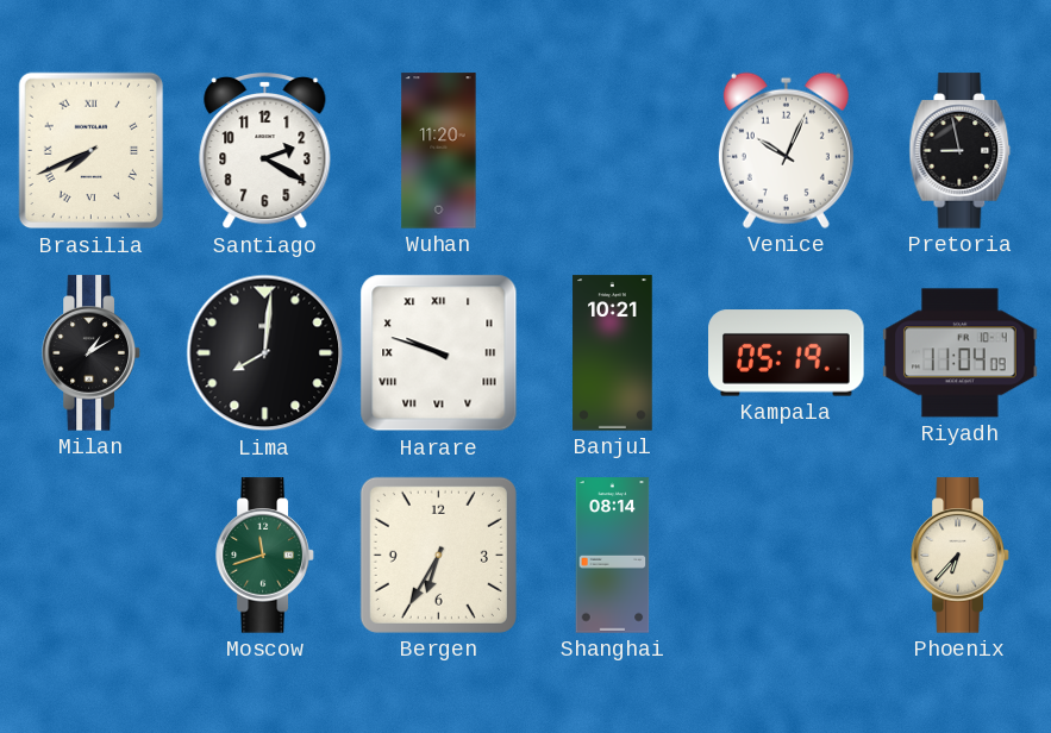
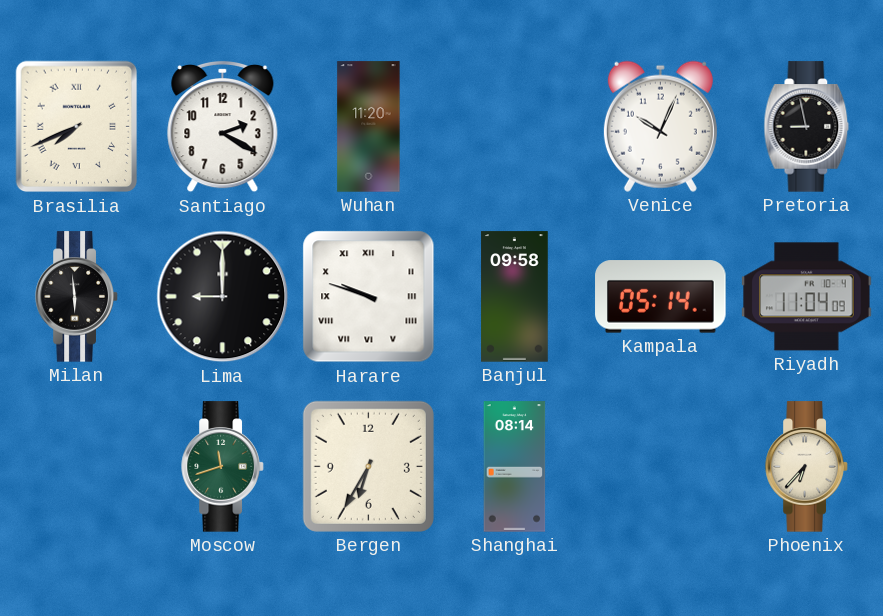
Milan: 1:10 -> 5:59
Lima: 8:01 -> 9:00
Banjul: 10:21 -> 09:58
Kampala: 05:19 -> 05:14
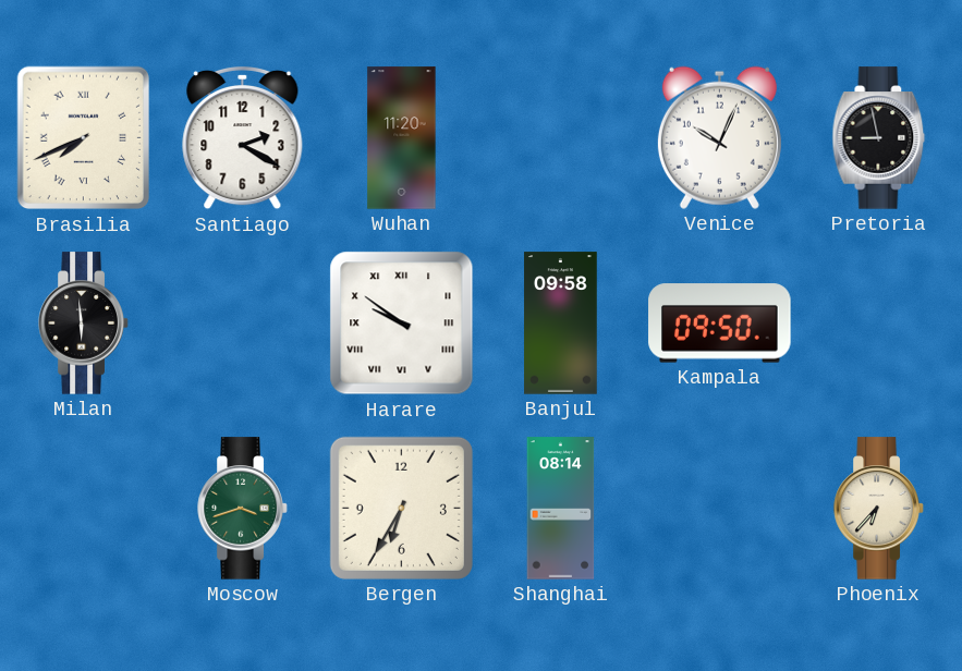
Lima: 9:00 -> none
Harare: 9:48 -> 9:51
Kampala: 05:14 -> 09:50
Riyadh: 11:04 -> none
Moscow: 11:42 -> 3:42
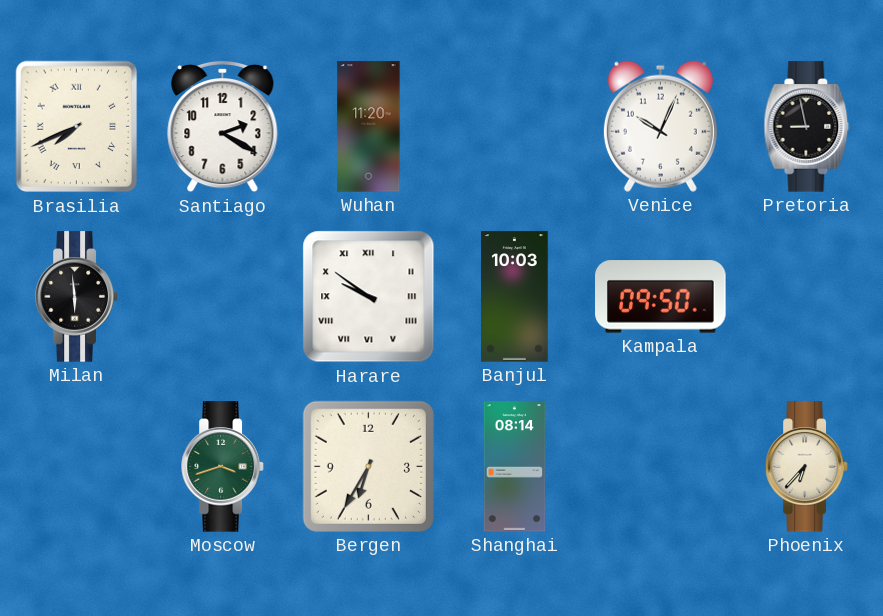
Banjul: 09:58 -> 10:03
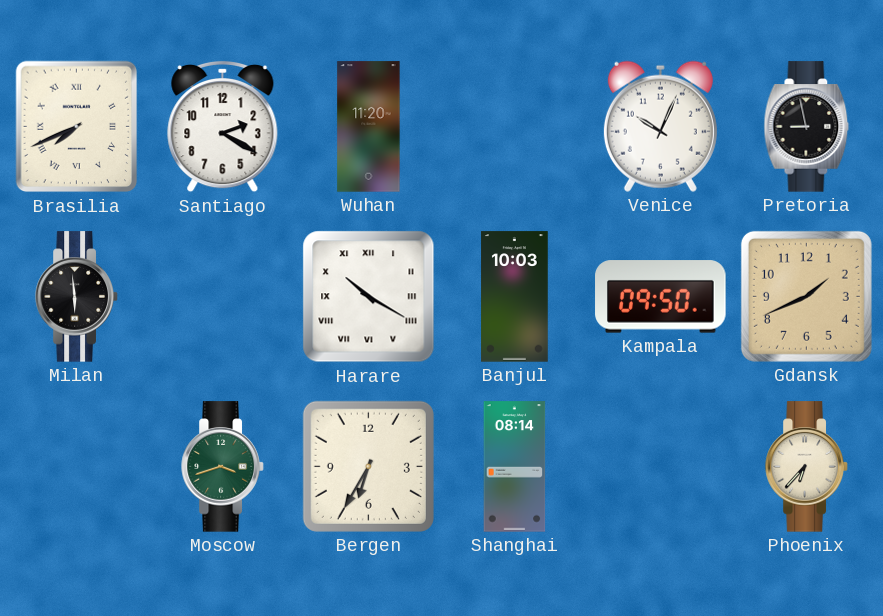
Harare: 9:51 -> 10:20
Gdansk: none -> 1:41
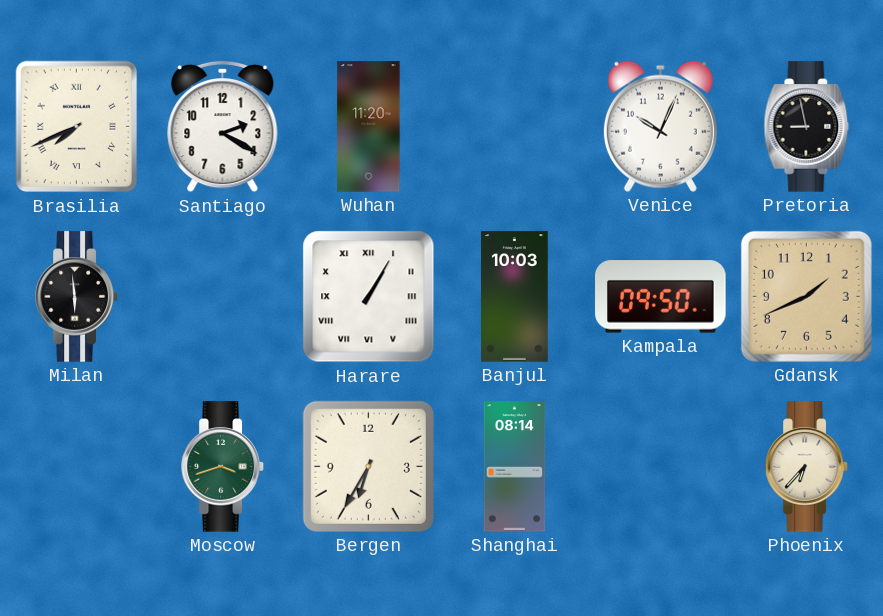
Harare: 10:20 -> 1:05
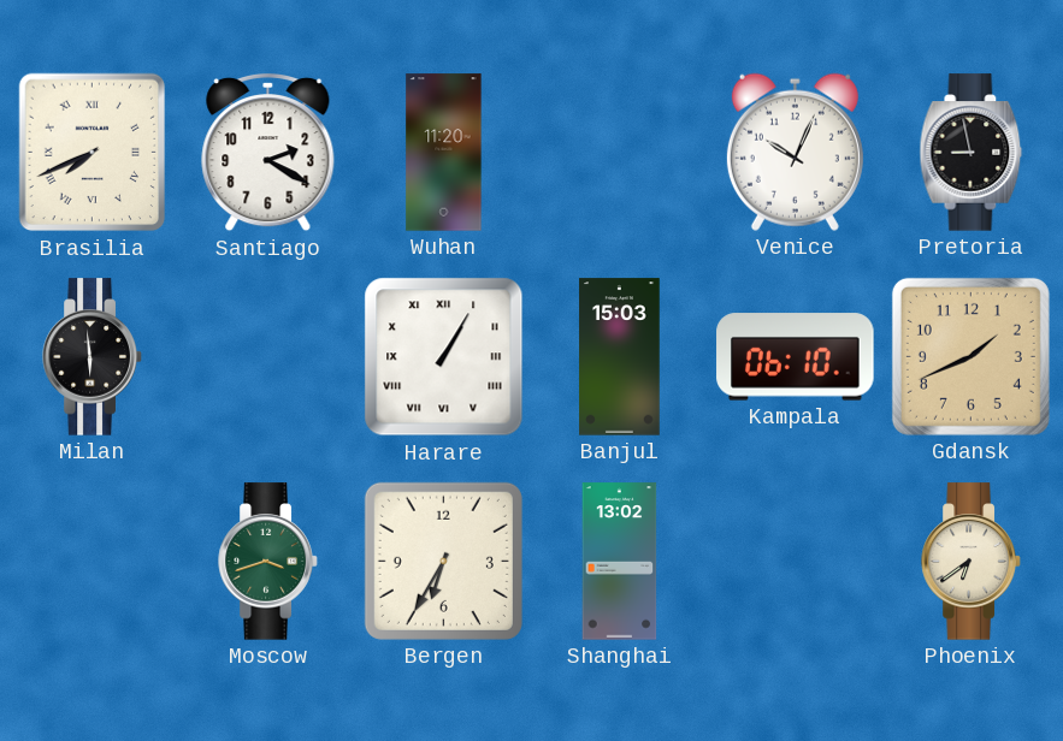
Banjul: 10:03 -> 15:03
Kampala: 09:50 -> 06:10
Shanghai: 08:14 -> 13:02
Phoenix: 6:37 -> 6:39
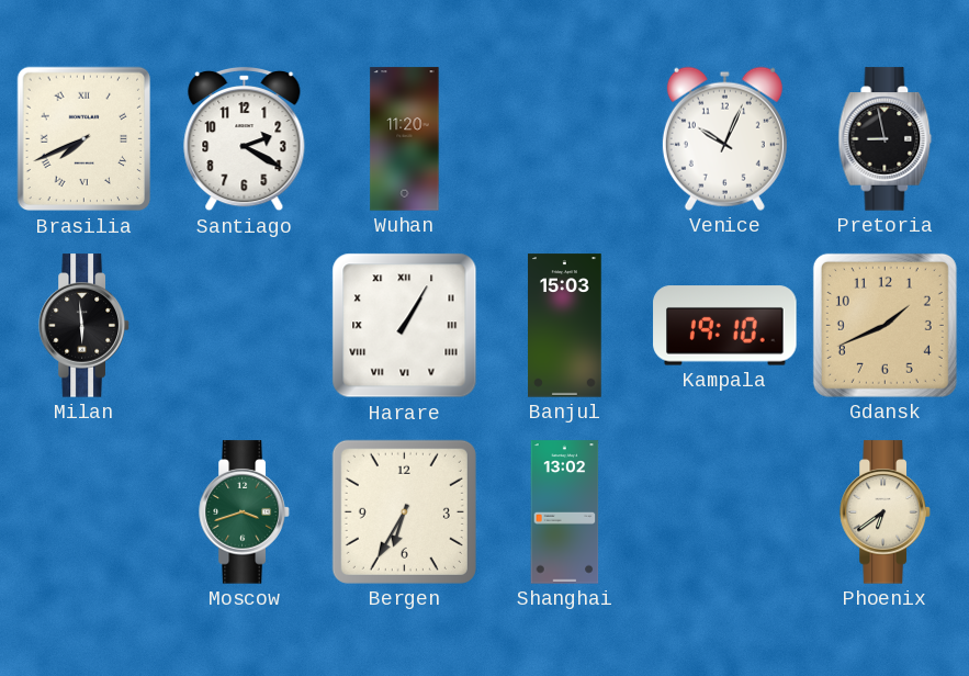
Kampala: 06:10 -> 19:10
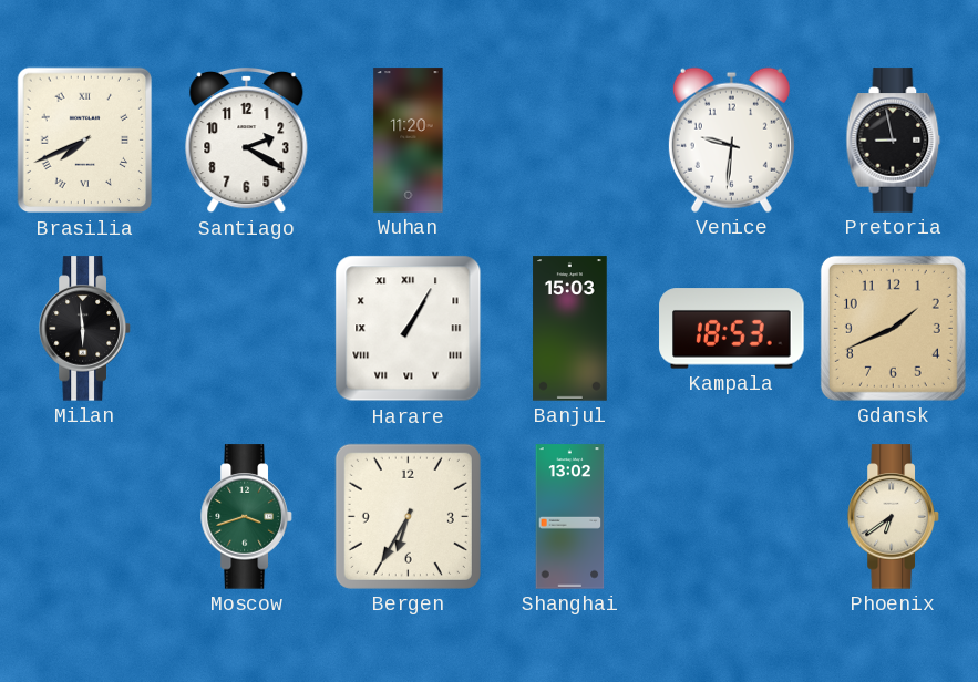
Venice: 10:04 -> 9:31
Kampala: 19:10 -> 18:53
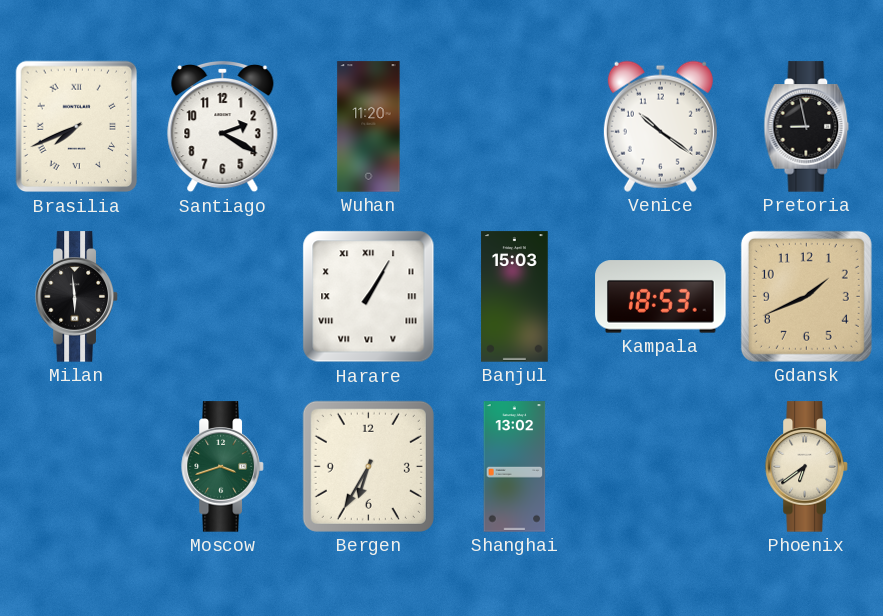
Venice: 9:31 -> 10:21
